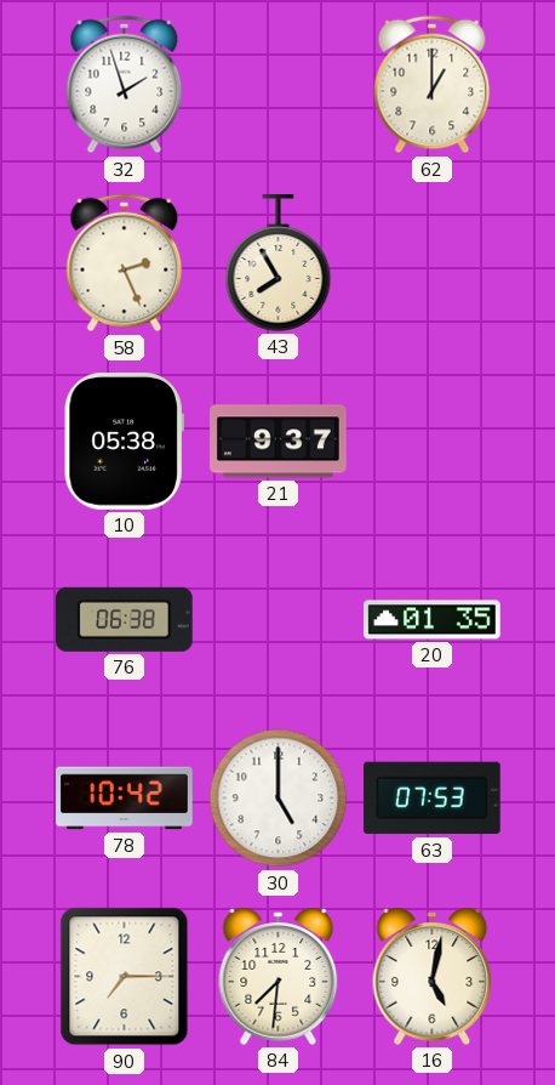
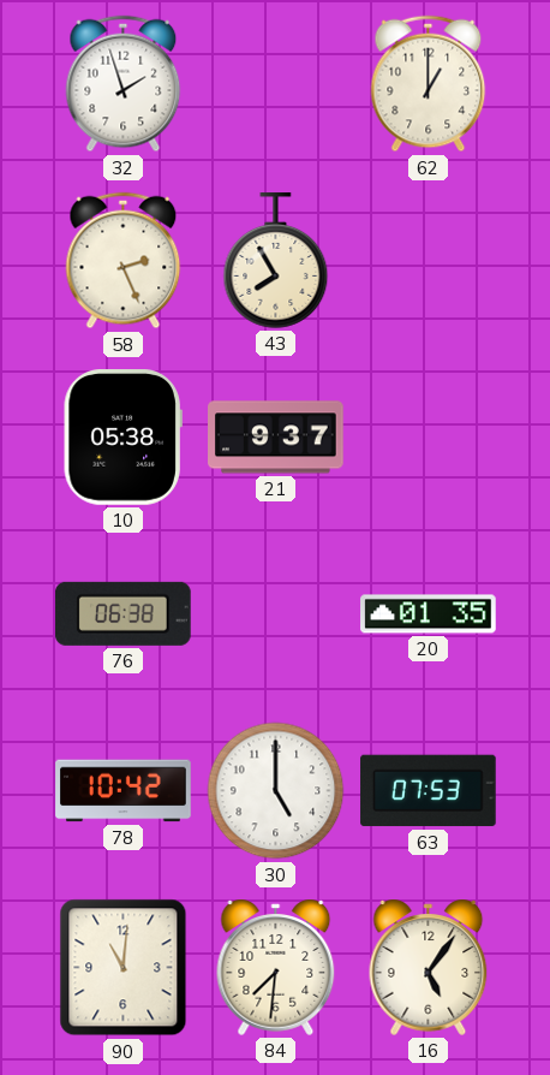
90: 7:15 -> 11:01
16: 5:02 -> 5:06
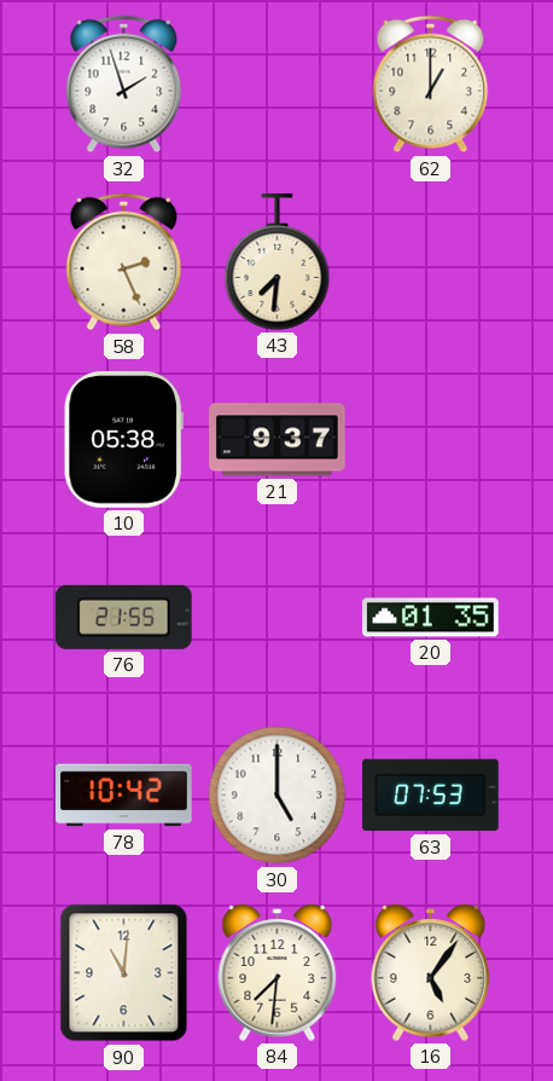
43: 7:55 -> 7:31
76: 06:38 -> 21:55
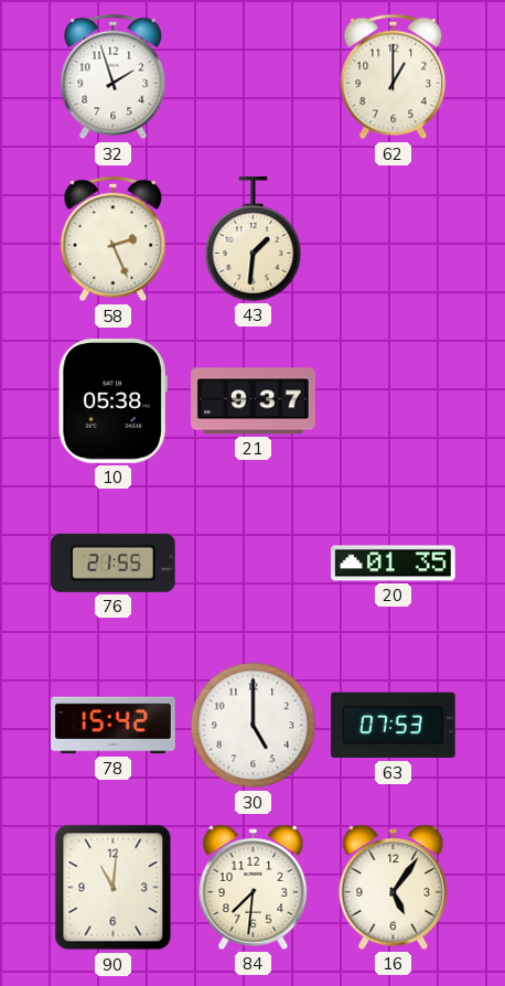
43: 7:31 -> 1:31
78: 10:42 -> 15:42
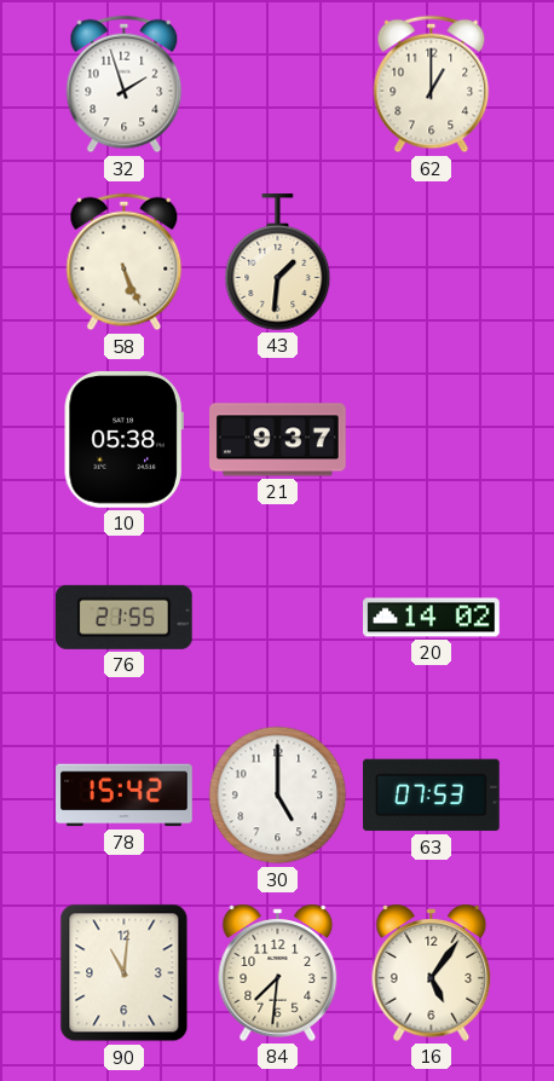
58: 2:26 -> 5:26
20: 01:35 -> 14:02
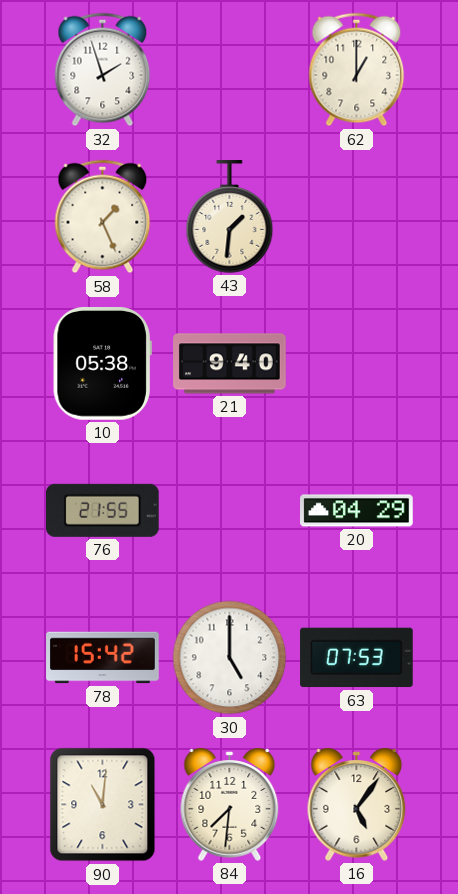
58: 5:26 -> 1:26
21: 9:37 -> 9:40
20: 14:02 -> 04:29
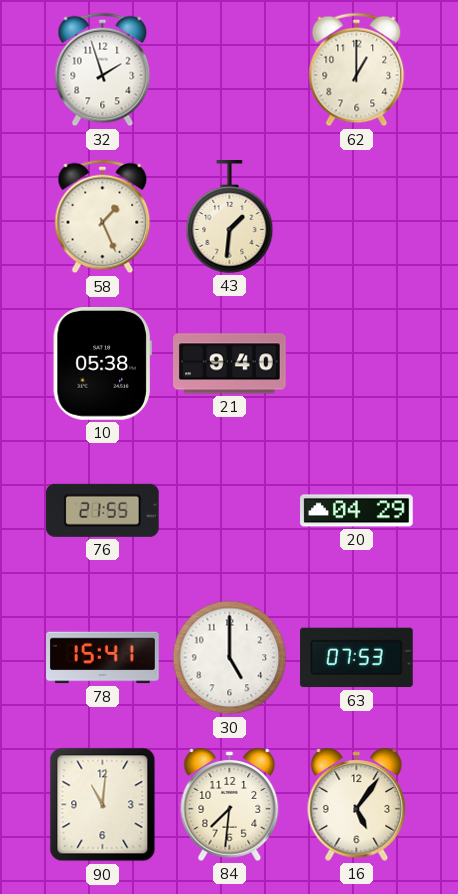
78: 15:42 -> 15:41
